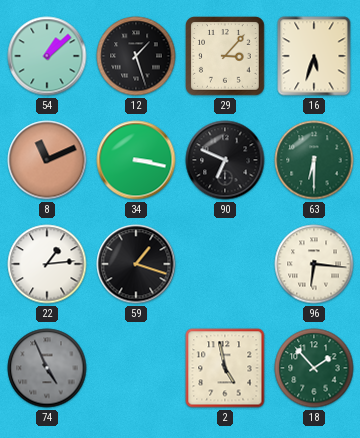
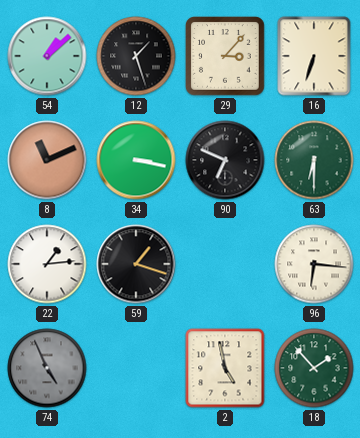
16: 5:33 -> 6:33
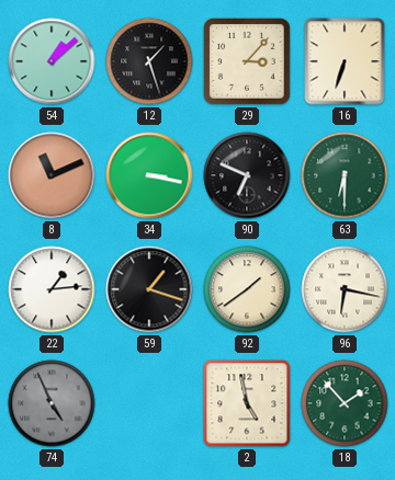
92: none -> 1:39
96: 6:16 -> 6:17
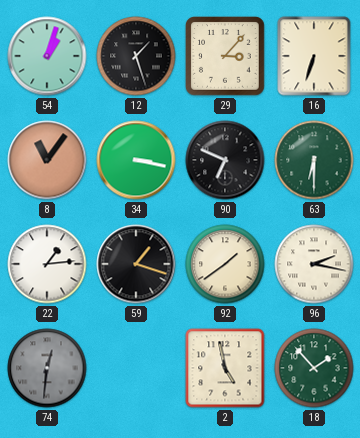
54: 1:08 -> 1:03
8: 11:11 -> 11:06
96: 6:17 -> 2:17
74: 4:56 -> 12:31
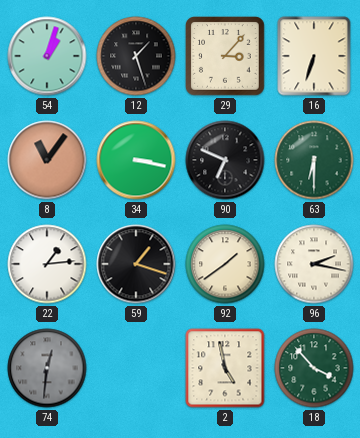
18: 1:53 -> 3:53
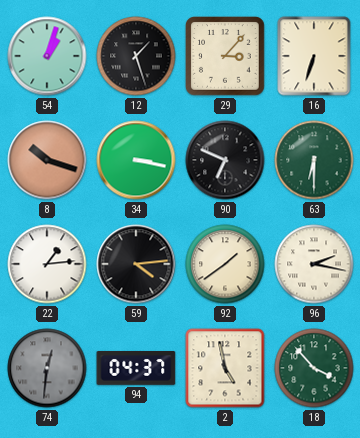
8: 11:06 -> 10:18
59: 1:18 -> 4:14
94: none -> 04:37
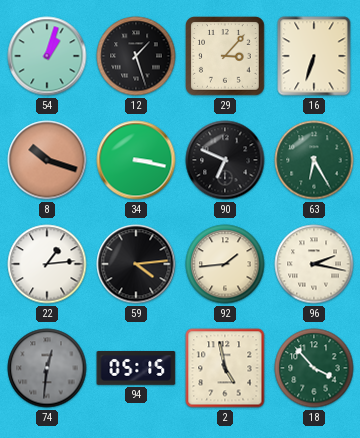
63: 6:30 -> 6:25
92: 1:39 -> 1:44
94: 04:37 -> 05:15
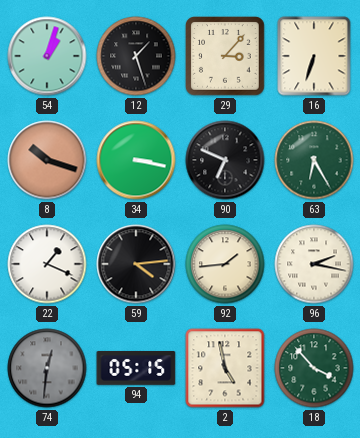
22: 1:14 -> 1:19
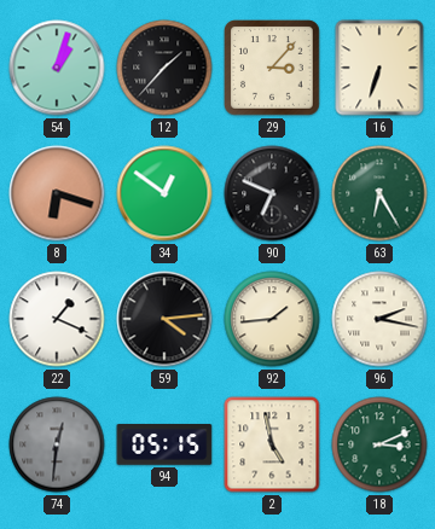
12: 1:27 -> 1:37
8: 10:18 -> 6:18
34: 3:17 -> 12:51
18: 3:53 -> 3:11
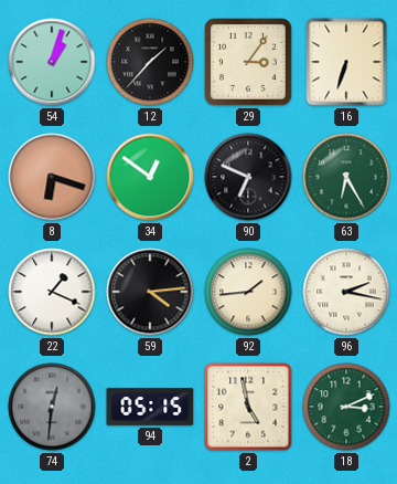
29: 3:07 -> 3:06
